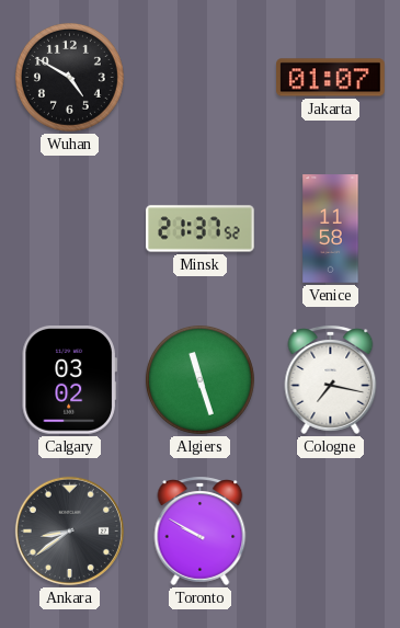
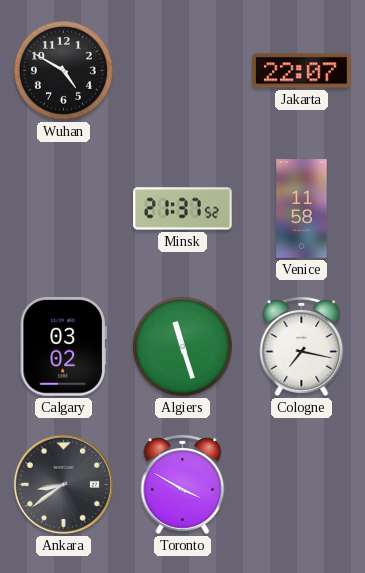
Jakarta: 01:07 -> 22:07
Toronto: 9:50 -> 3:50
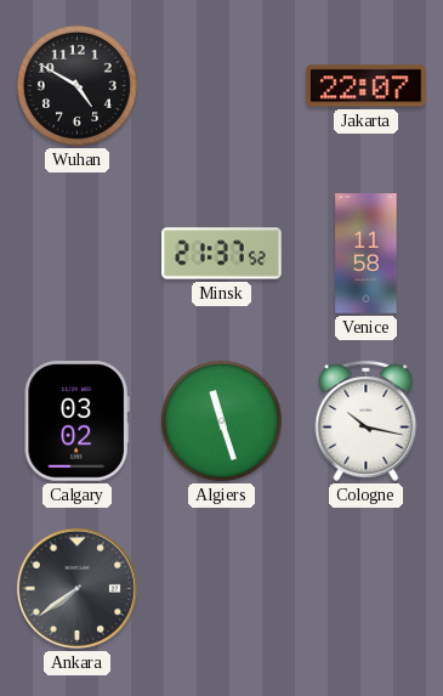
Cologne: 7:17 -> 10:17
Ankara: 8:39 -> 7:39
Toronto: 3:50 -> none
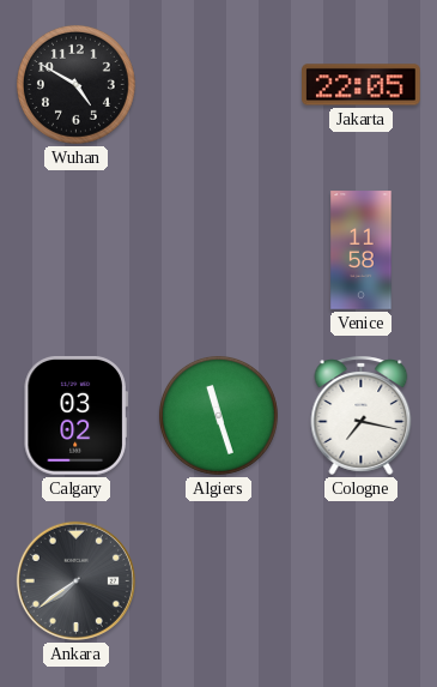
Jakarta: 22:07 -> 22:05
Minsk: 21:37 -> none
Cologne: 10:17 -> 7:17
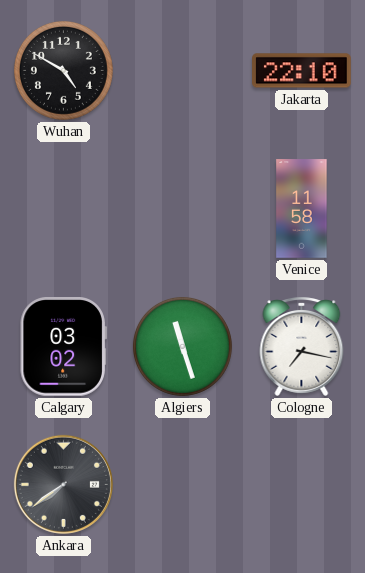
Jakarta: 22:05 -> 22:10
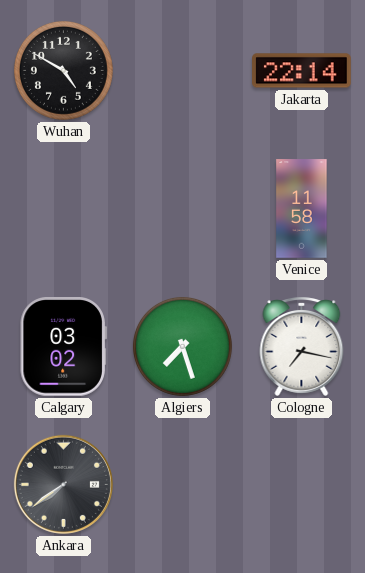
Jakarta: 22:10 -> 22:14
Algiers: 11:27 -> 7:27
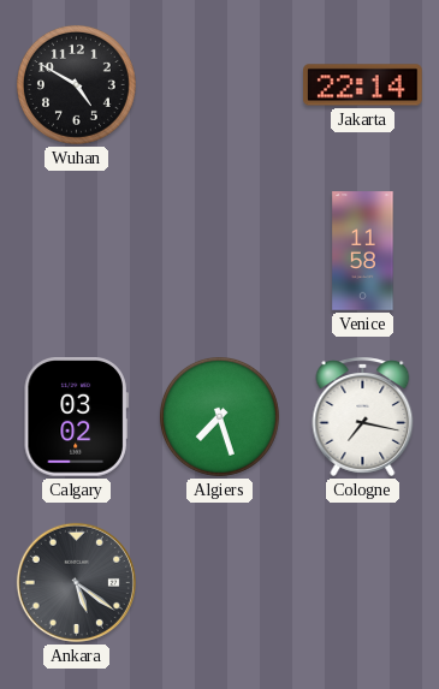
Ankara: 7:39 -> 5:21
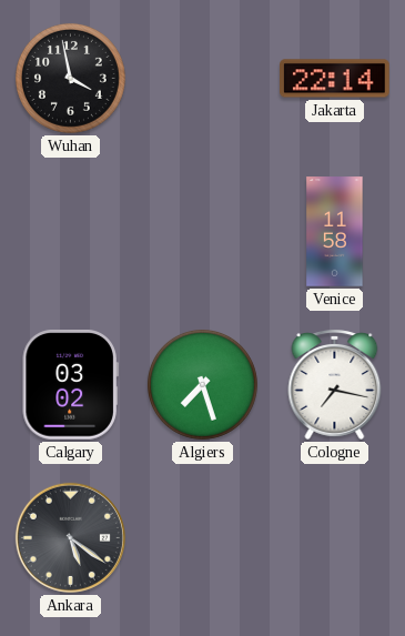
Wuhan: 4:50 -> 3:58
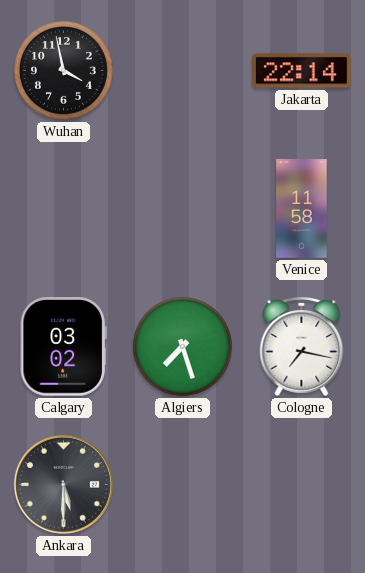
Ankara: 5:21 -> 5:30
